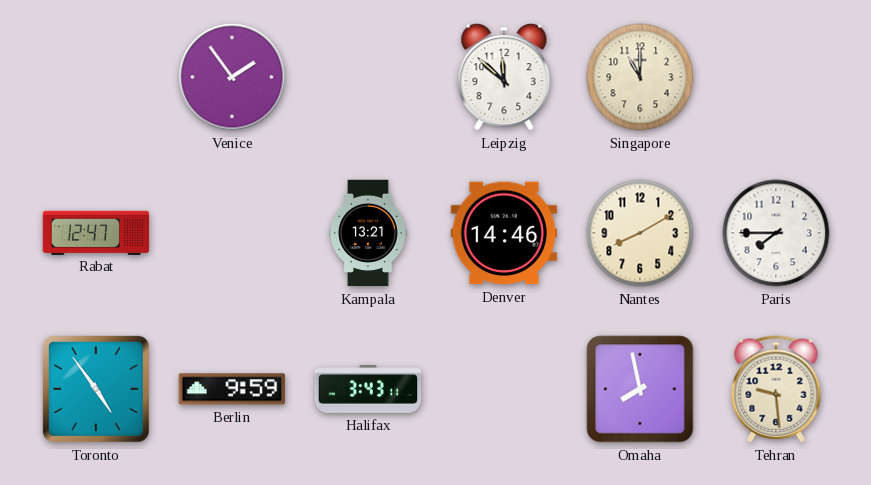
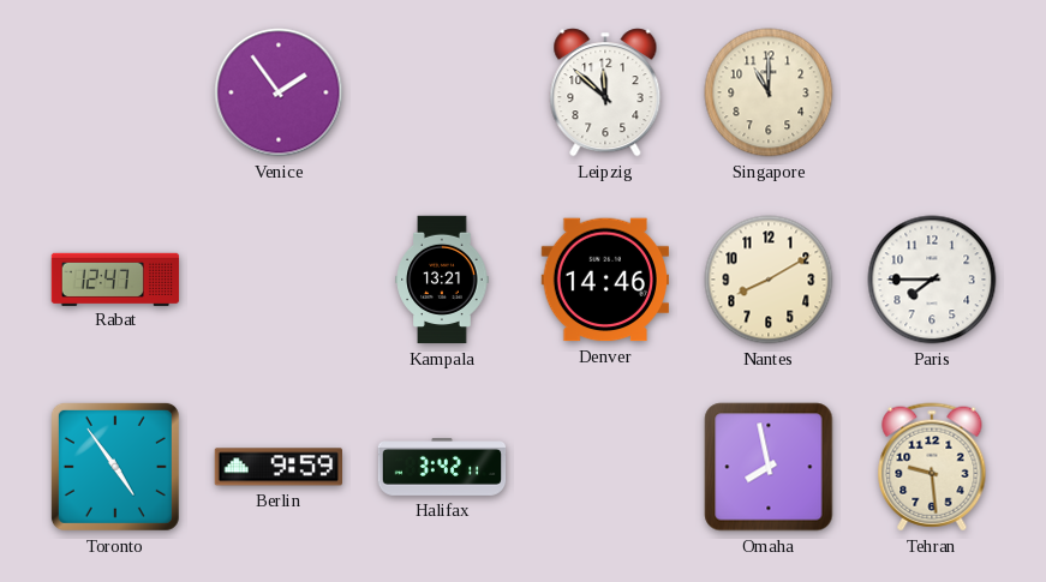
Halifax: 3:43 -> 3:42
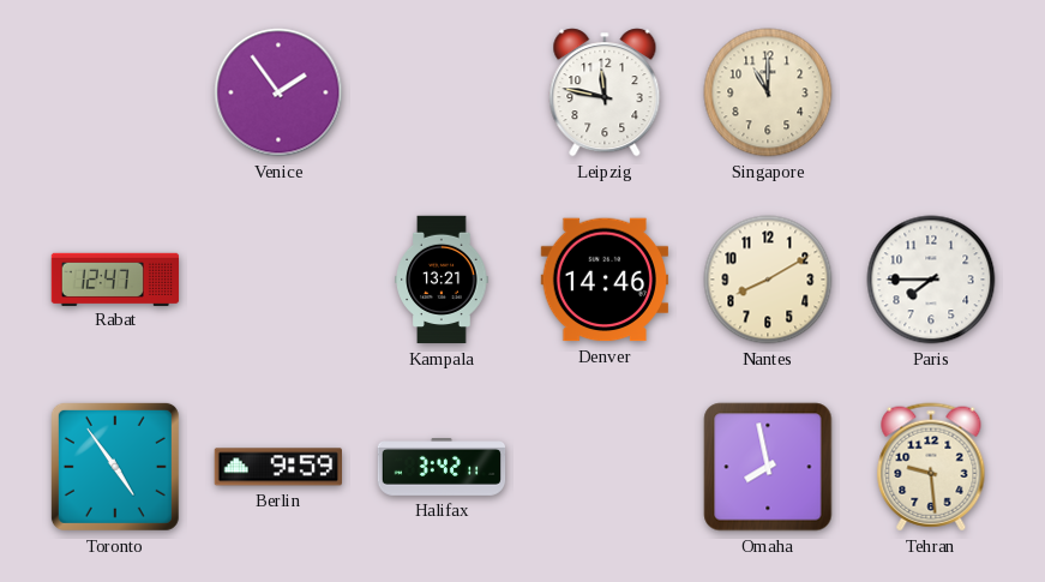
Leipzig: 11:52 -> 11:47
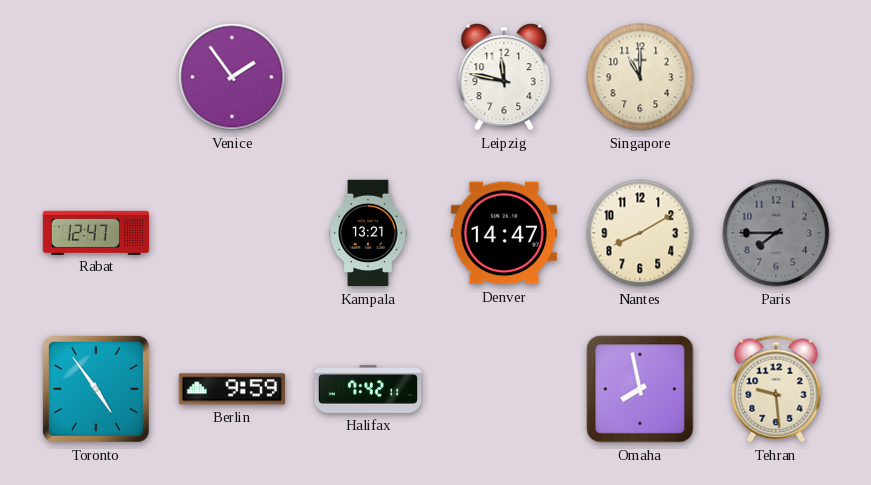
Denver: 14:46 -> 14:47
Paris dial: white -> grey
Halifax: 3:42 -> 7:42
